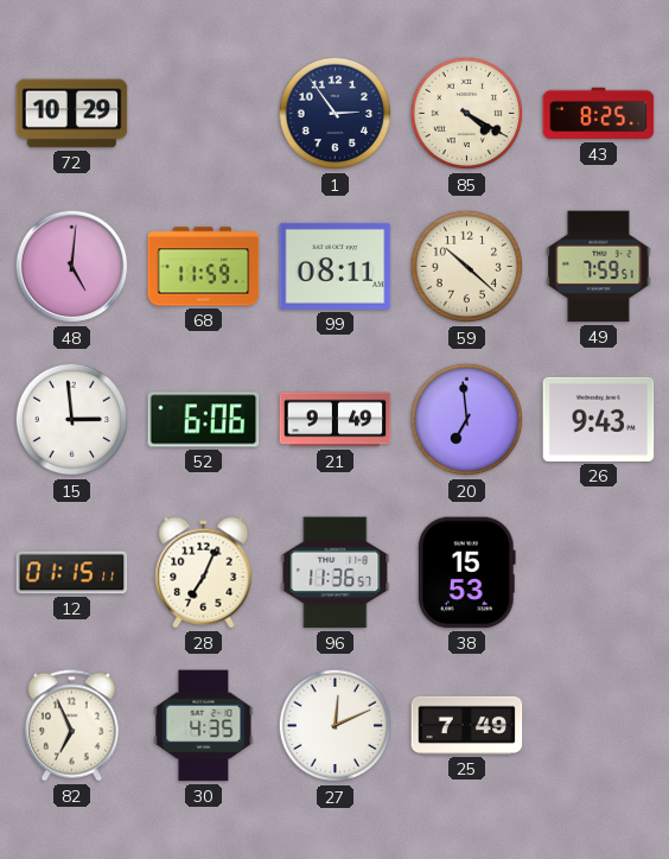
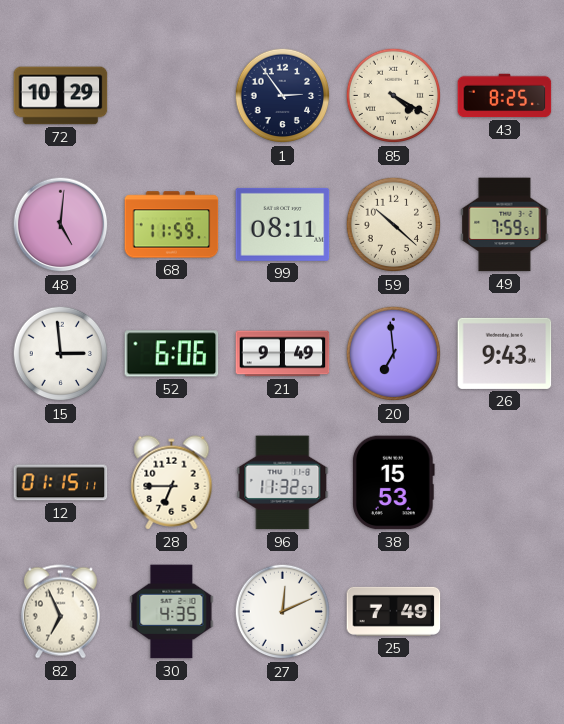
28: 7:04 -> 6:45
96: 11:36 -> 11:32
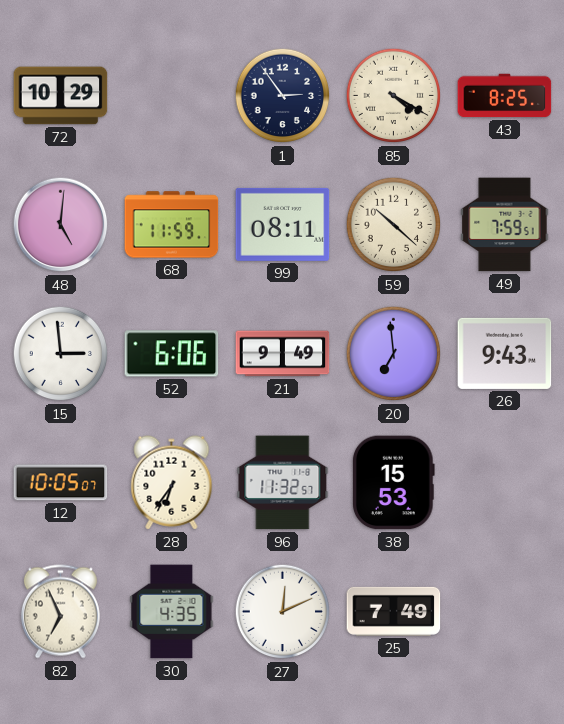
12: 01:15 -> 10:05
28: 6:45 -> 6:36
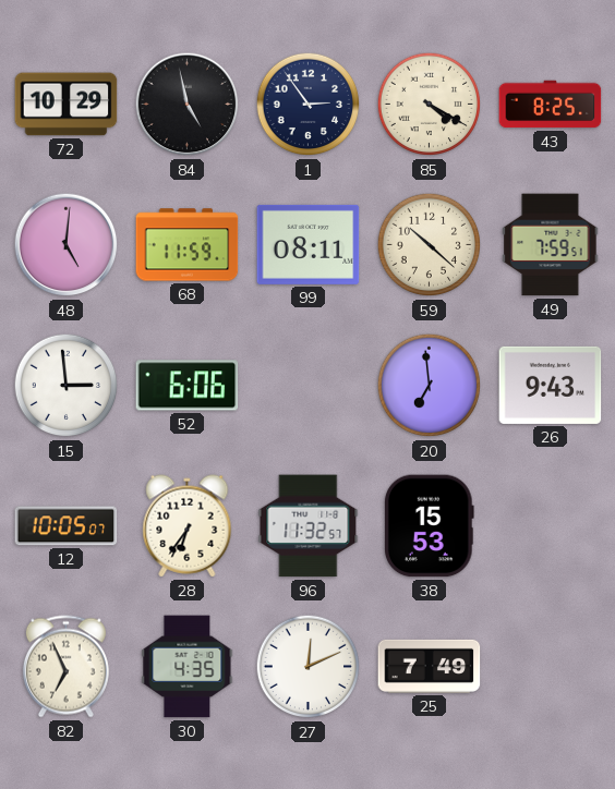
84: none -> 4:58
21: 9:49 -> none
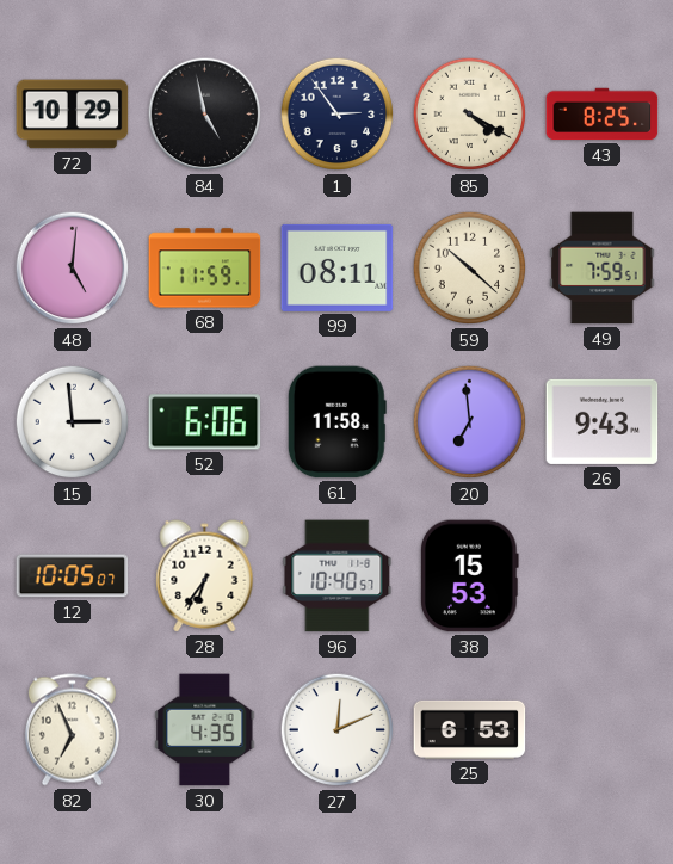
61: none -> 11:58
96: 11:32 -> 10:40
25: 7:49 -> 6:53
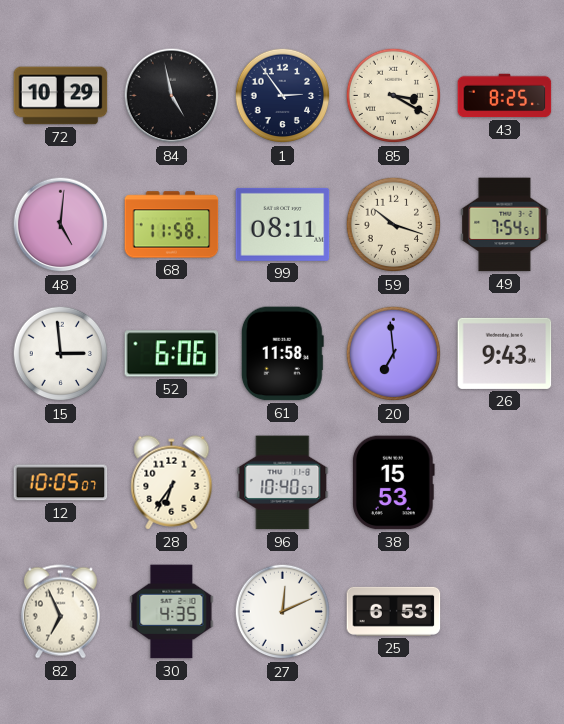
85: 4:20 -> 3:20
68: 11:59 -> 11:58
59: 10:22 -> 10:18
49: 7:59 -> 7:54
